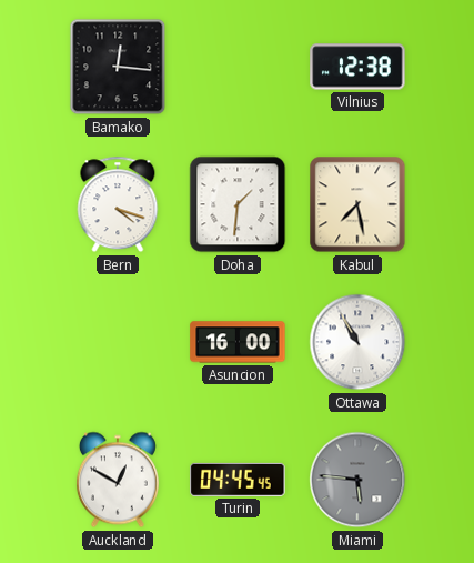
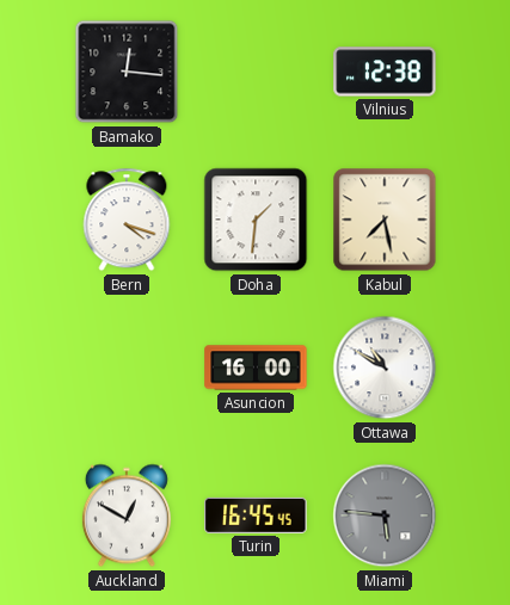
Ottawa: 10:55 -> 10:50
Turin: 04:45 -> 16:45
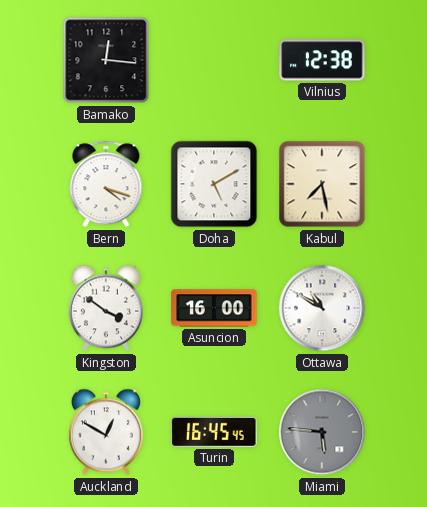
Doha: 1:31 -> 5:10
Kingston: none -> 3:51
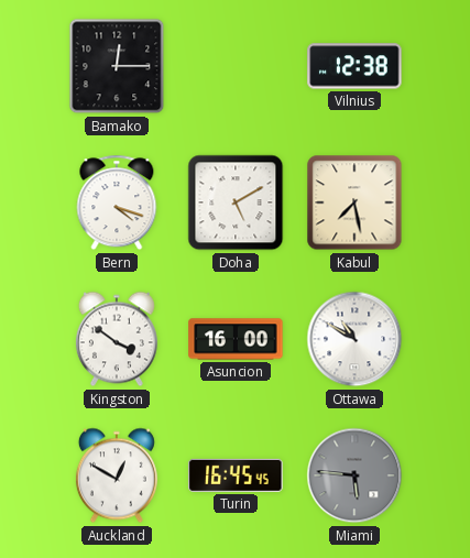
Bamako: 12:16 -> 12:15
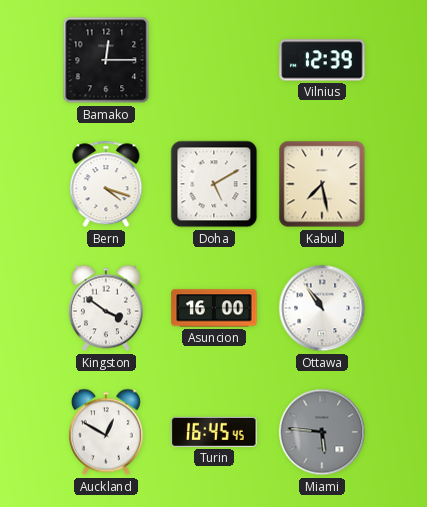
Vilnius: 12:38 -> 12:39
Ottawa: 10:50 -> 10:54
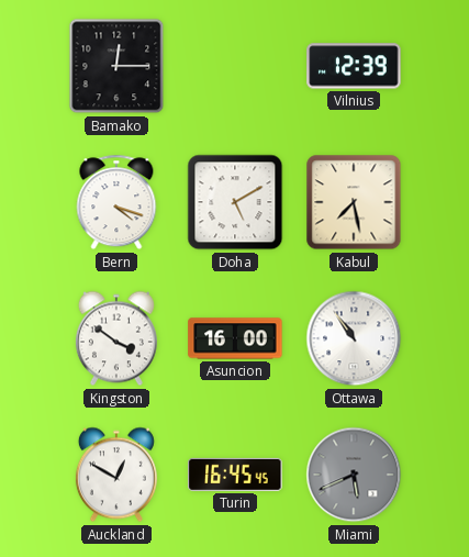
Miami: 5:46 -> 5:41
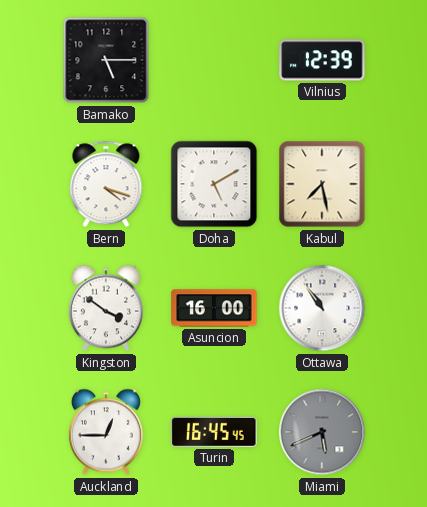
Bamako: 12:15 -> 5:15
Auckland: 12:50 -> 12:45
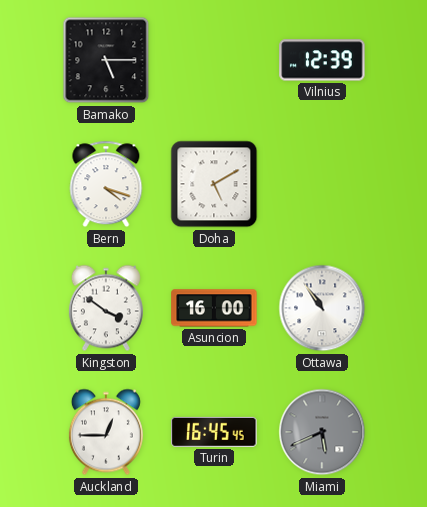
Kabul: 7:28 -> none
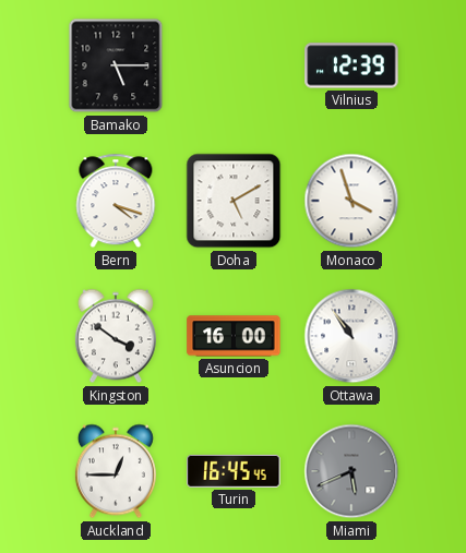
Monaco: none -> 3:57
